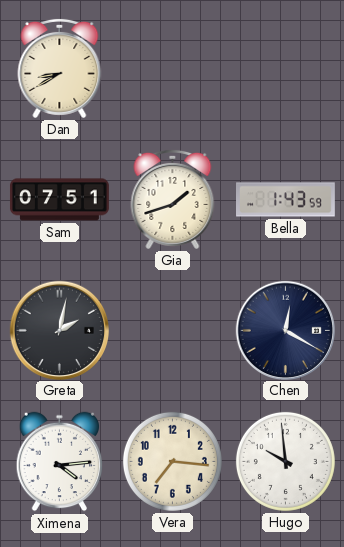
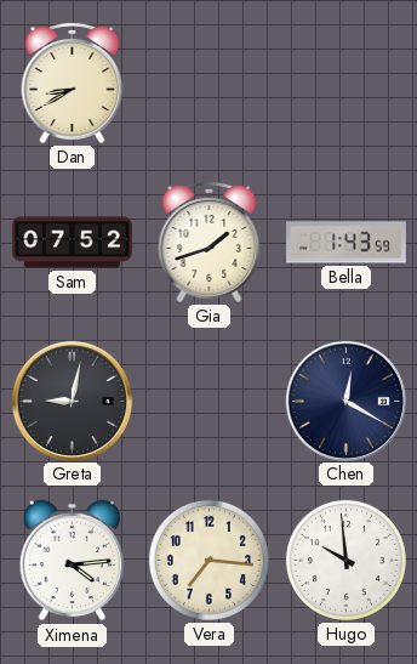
Sam: 07:51 -> 07:52
Greta: 2:02 -> 9:02
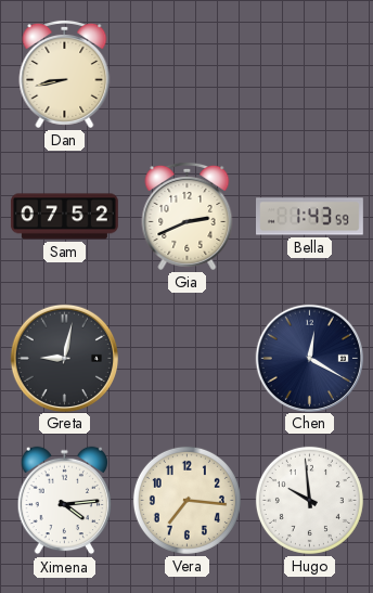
Dan: 8:40 -> 8:43
Gia: 1:42 -> 2:41
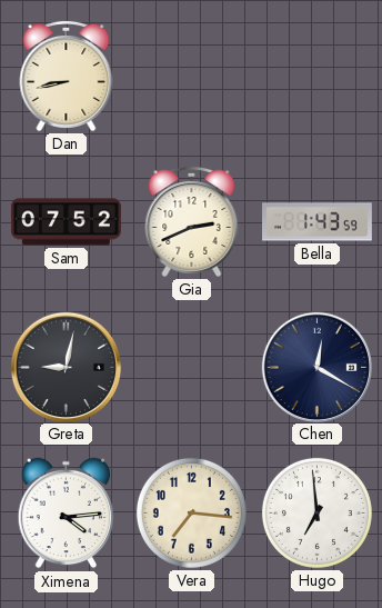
Hugo: 9:59 -> 6:59
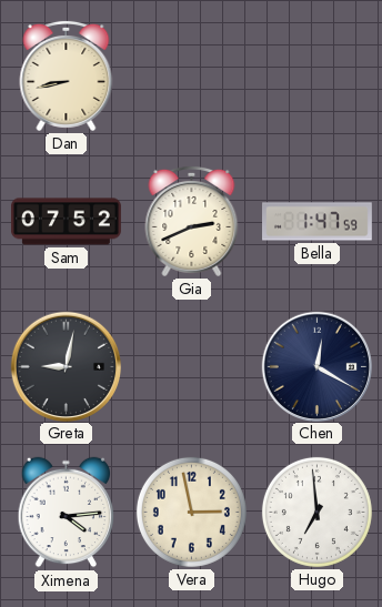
Bella: 1:43 -> 1:47
Vera: 7:16 -> 2:58
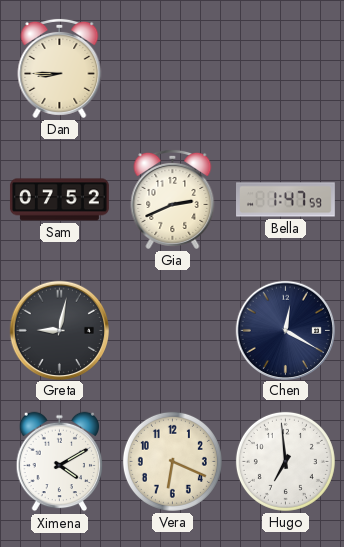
Dan: 8:43 -> 8:45
Ximena: 4:14 -> 4:10
Vera: 2:58 -> 6:19
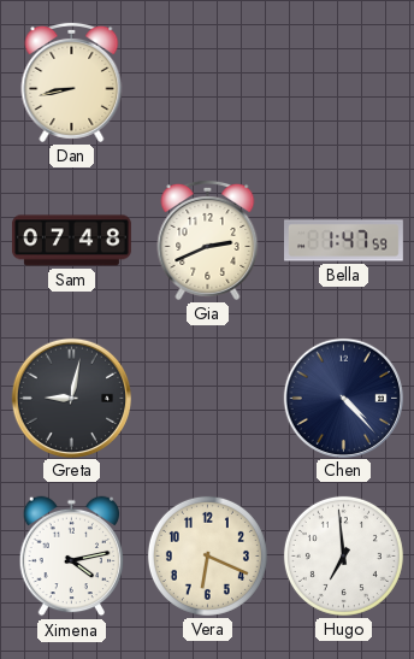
Dan: 8:45 -> 8:43
Sam: 07:52 -> 07:48
Chen: 12:20 -> 4:23
Ximena: 4:10 -> 4:13
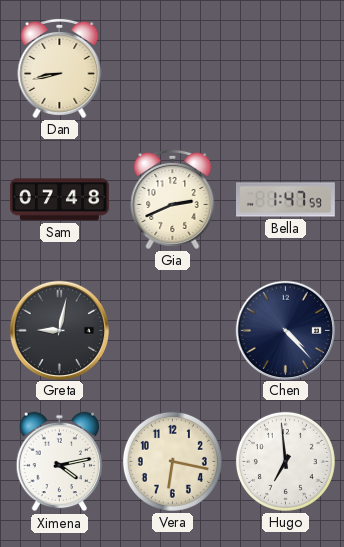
Vera: 6:19 -> 6:17
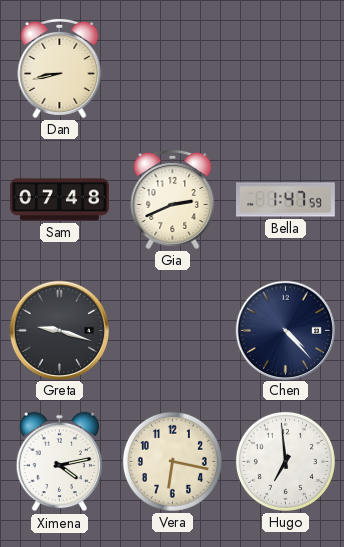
Greta: 9:02 -> 9:18
